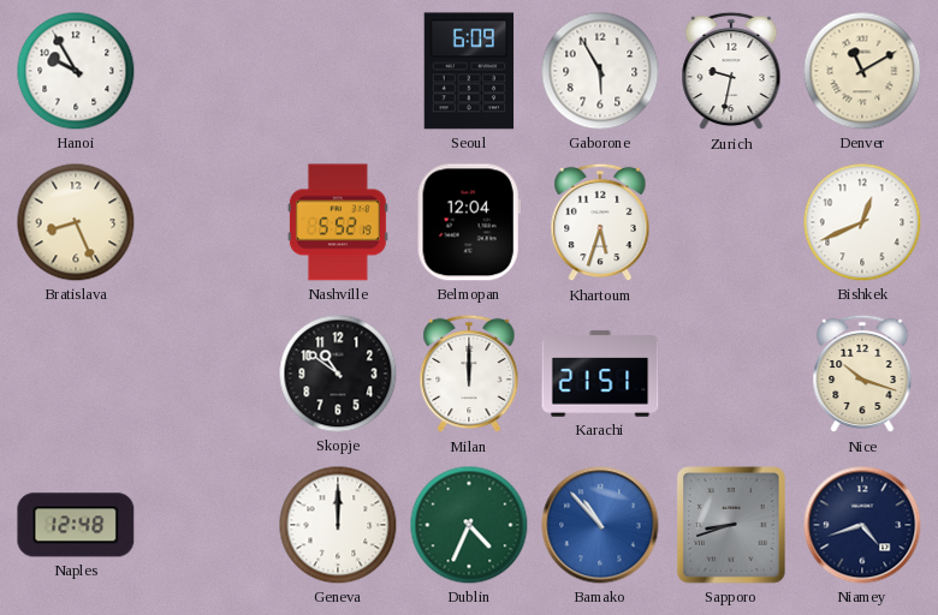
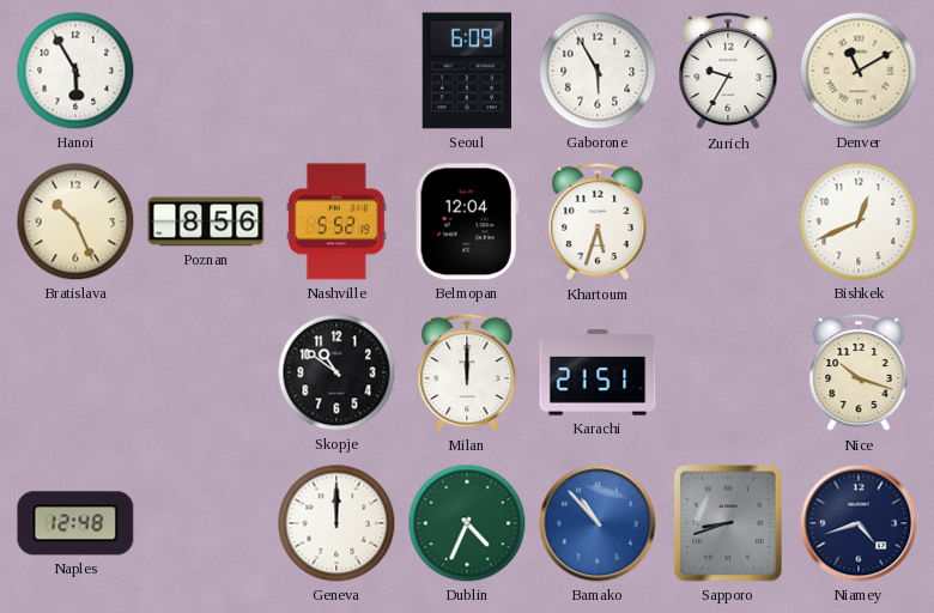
Hanoi: 9:55 -> 5:55
Zurich: 9:32 -> 9:35
Bratislava: 8:26 -> 10:26
Poznan: none -> 8:56
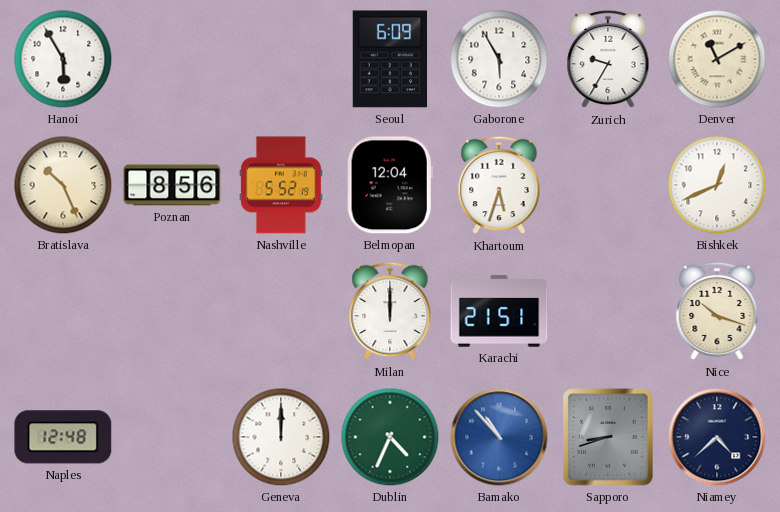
Skopje: 10:51 -> none
Niamey: 4:42 -> 4:38
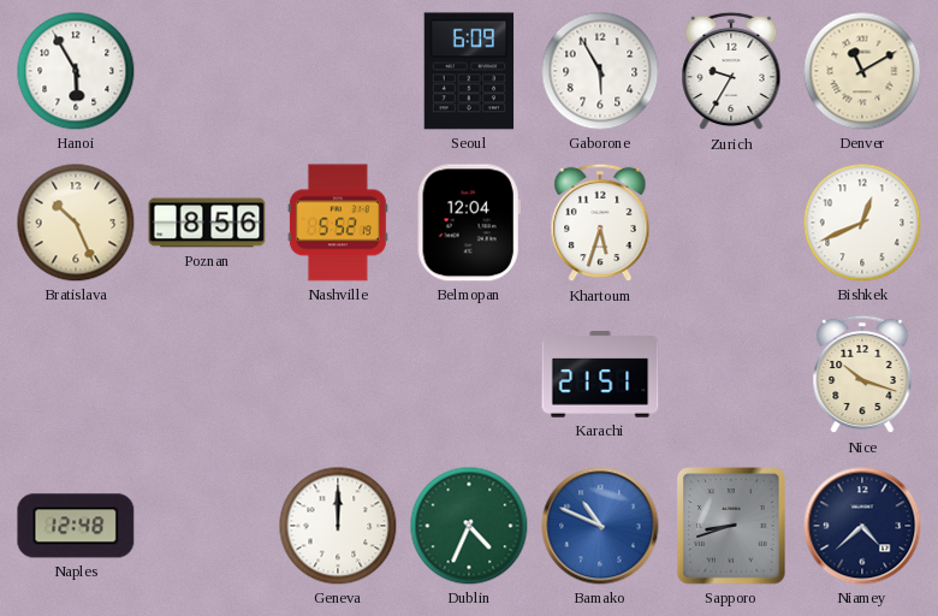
Milan: 12:00 -> none
Bamako: 10:53 -> 10:49
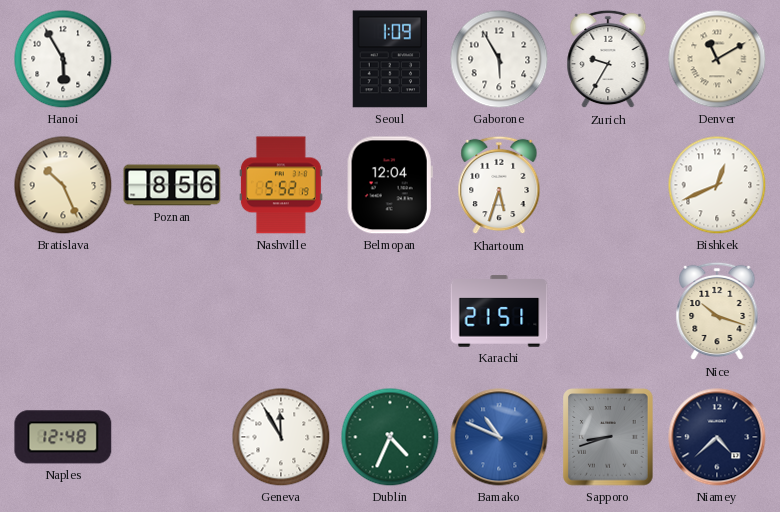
Seoul: 6:09 -> 1:09
Geneva: 12:00 -> 11:55
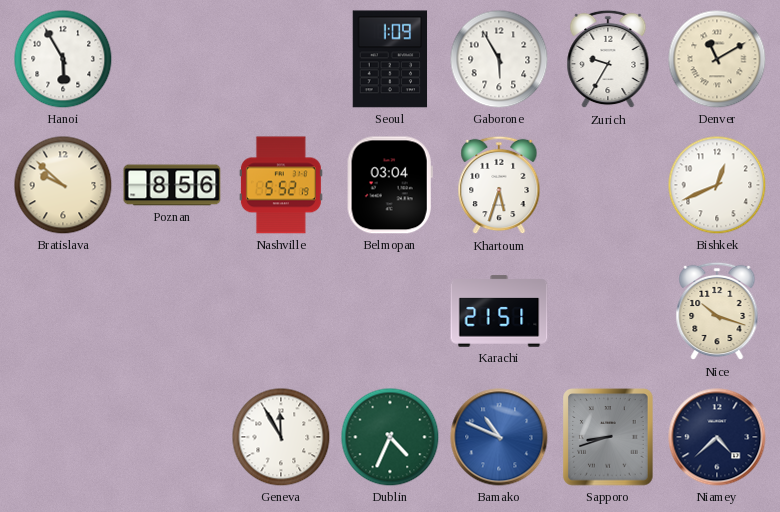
Bratislava: 10:26 -> 9:52
Belmopan: 12:04 -> 03:04
Naples: 12:48 -> none
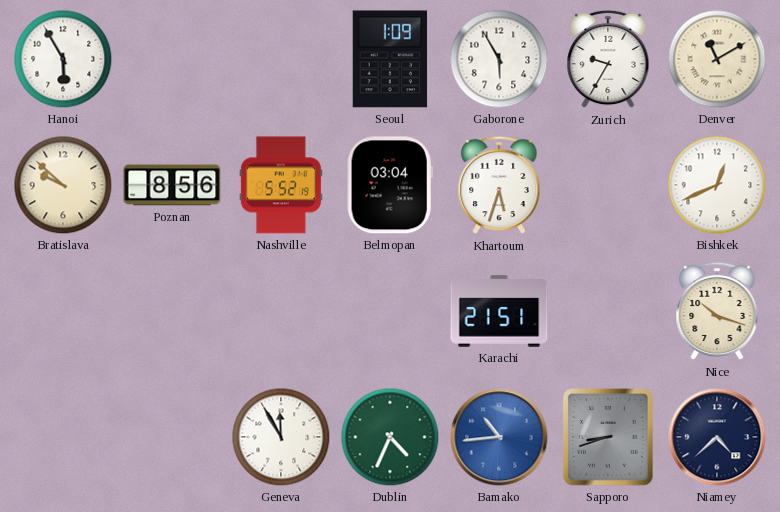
Bamako: 10:49 -> 10:44
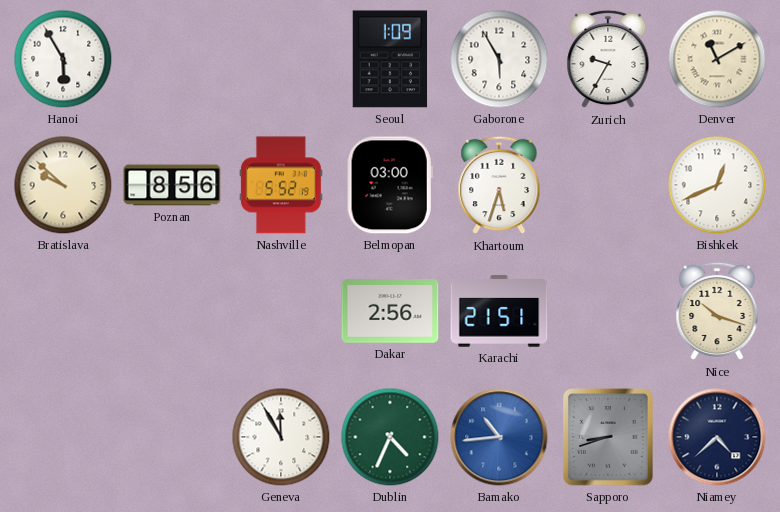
Belmopan: 03:04 -> 03:00
Dakar: none -> 2:56
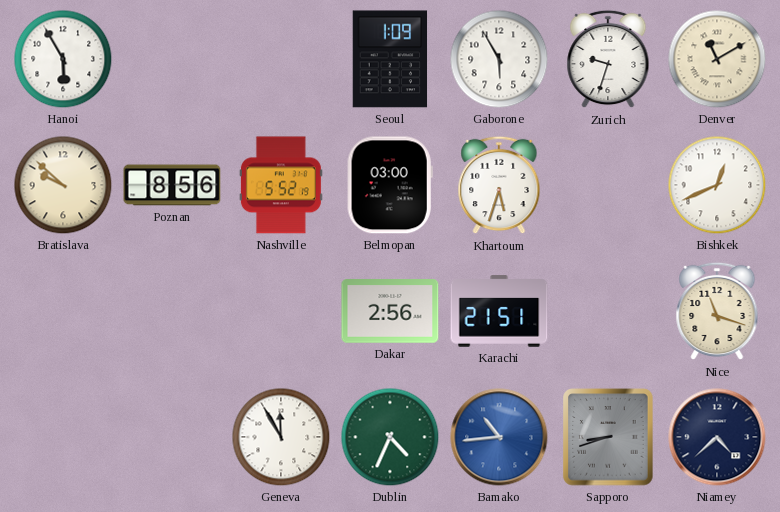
Zurich: 9:35 -> 9:33
Nice: 10:18 -> 11:18
